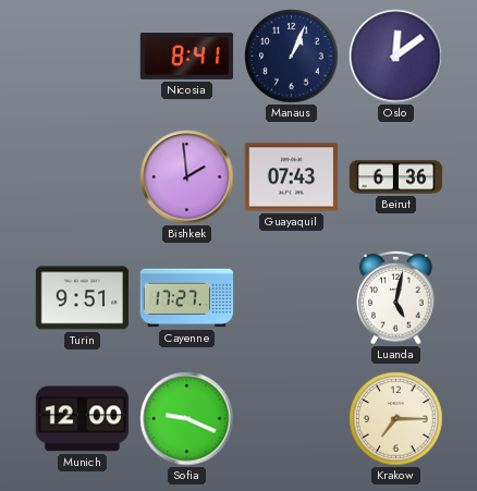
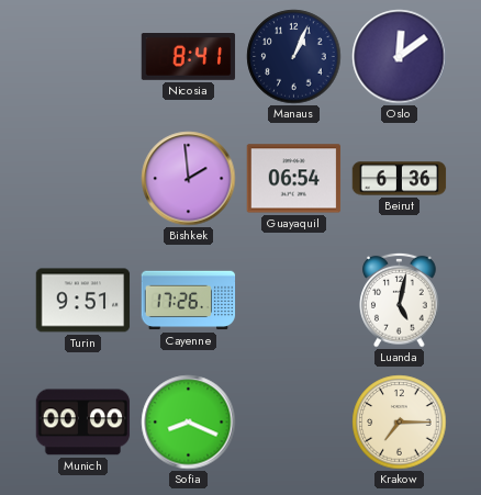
Guayaquil: 07:43 -> 06:54
Cayenne: 17:27 -> 17:26
Munich: 12:00 -> 00:00
Sofia: 9:19 -> 8:19
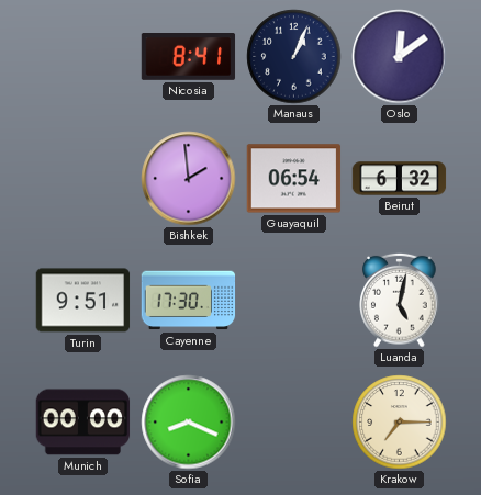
Beirut: 6:36 -> 6:32
Cayenne: 17:26 -> 17:30
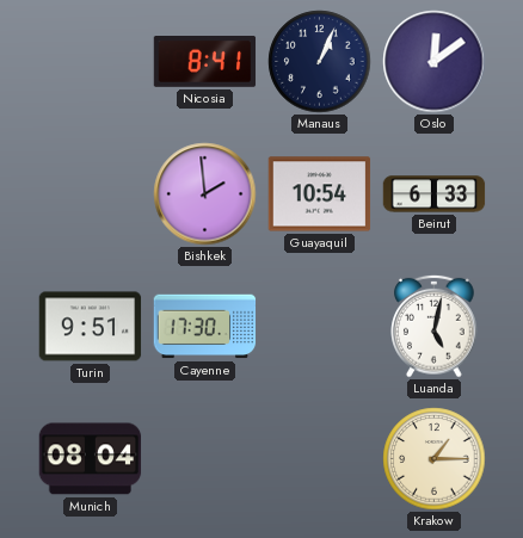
Guayaquil: 06:54 -> 10:54
Beirut: 6:32 -> 6:33
Munich: 00:00 -> 08:04
Sofia: 8:19 -> none
Krakow: 7:15 -> 1:15
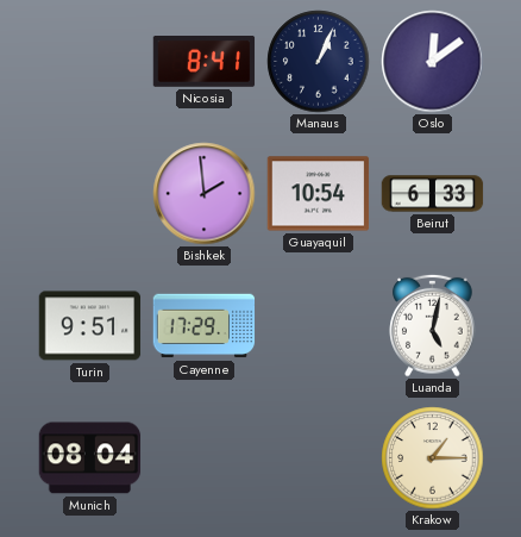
Cayenne: 17:30 -> 17:29
